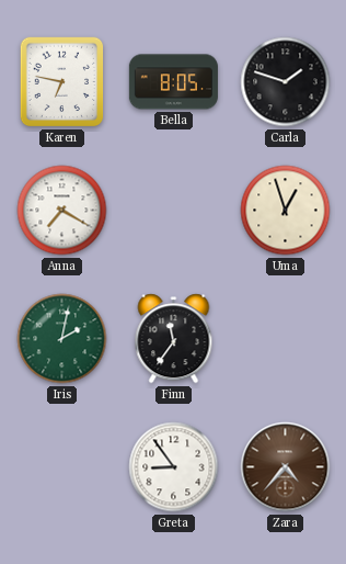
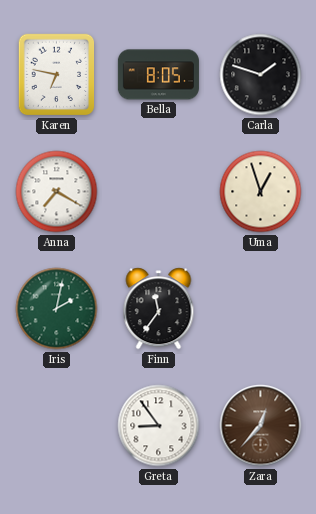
Zara: 4:37 -> 12:37
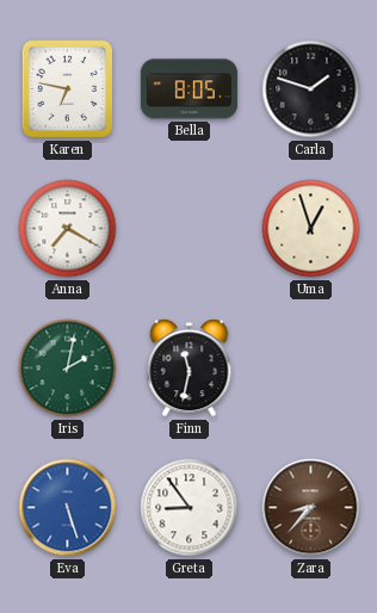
Finn: 11:36 -> 11:32
Eva: none -> 5:27
Zara: 12:37 -> 8:37
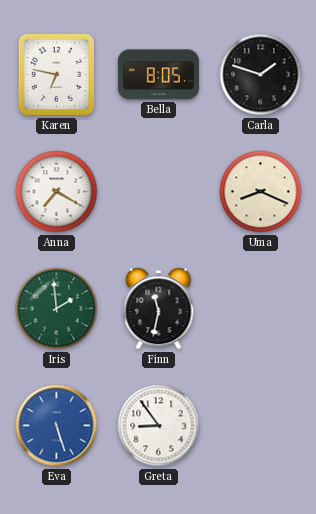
Uma: 12:57 -> 8:19
Iris: 2:02 -> 1:59
Zara: 8:37 -> none
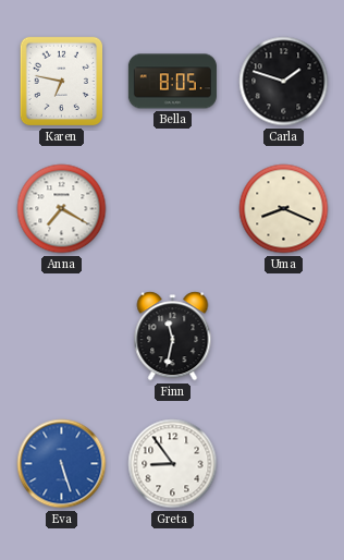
Iris: 1:59 -> none
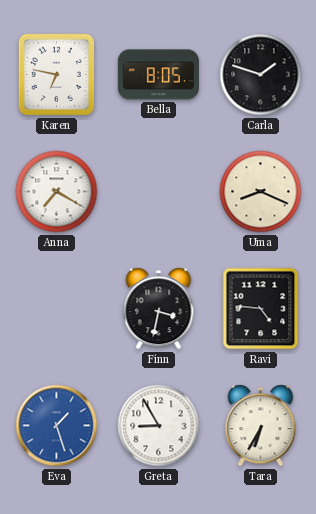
Finn: 11:32 -> 3:32
Ravi: none -> 4:46
Eva: 5:27 -> 1:27
Greta: 8:54 -> 8:55
Tara: none -> 6:35
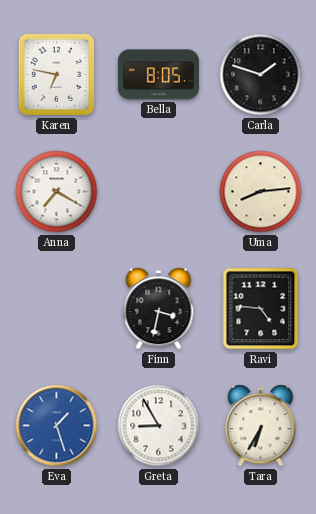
Uma: 8:19 -> 8:14
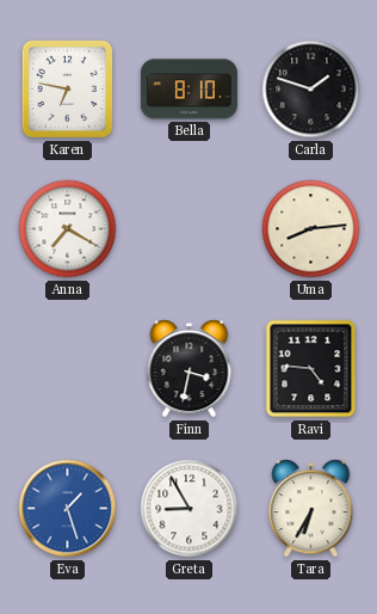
Bella: 8:05 -> 8:10
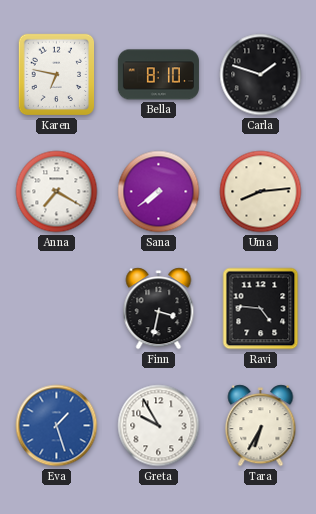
Sana: none -> 7:39
Greta: 8:55 -> 9:55
